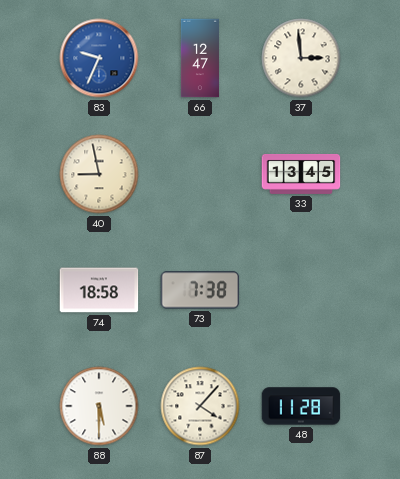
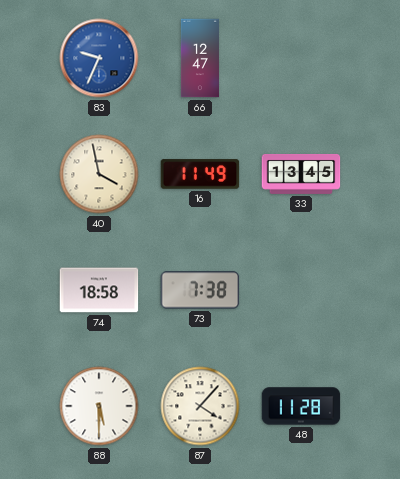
37: 2:59 -> none
40: 8:58 -> 3:58
16: none -> 11:49
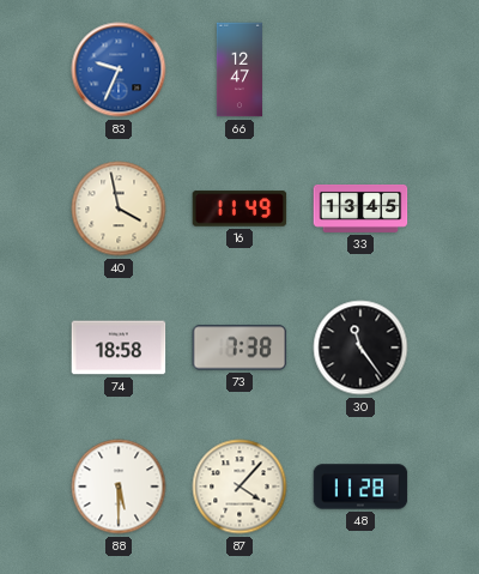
30: none -> 11:24
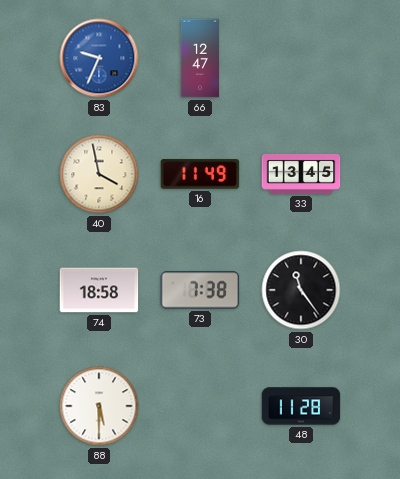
87: 4:07 -> none
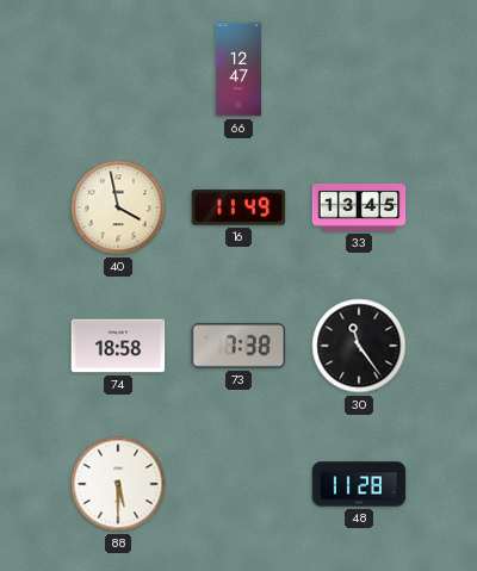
83: 9:34 -> none
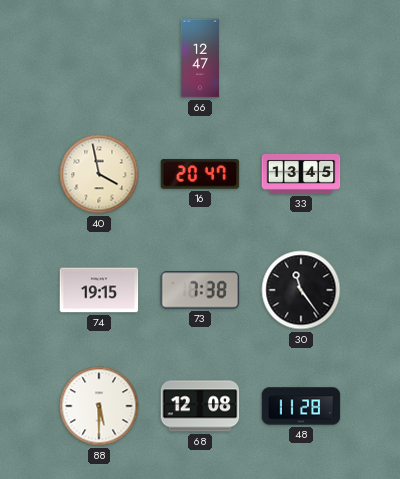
16: 11:49 -> 20:47
74: 18:58 -> 19:15
68: none -> 12:08
